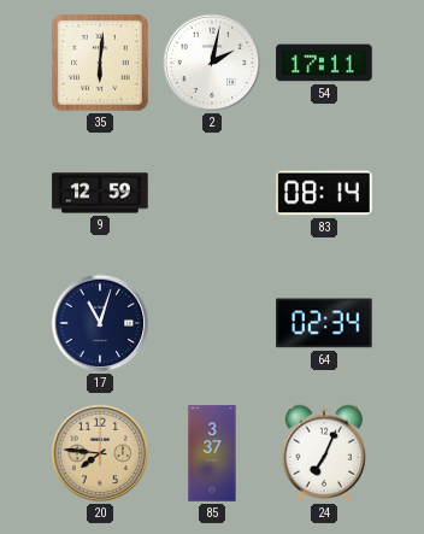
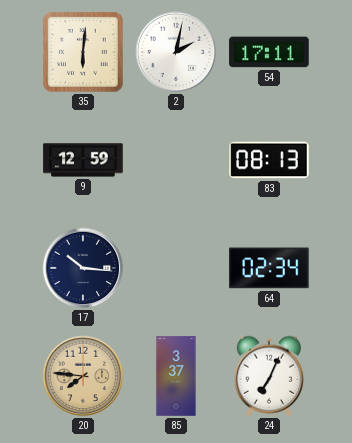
83: 08:14 -> 08:13
17: 11:03 -> 10:16
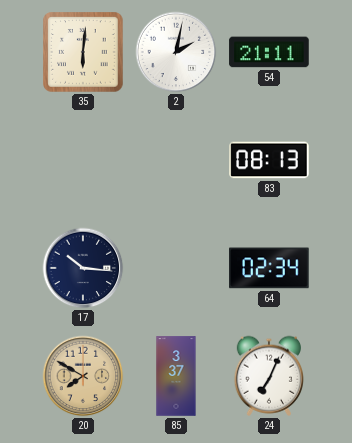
54: 17:11 -> 21:11
9: 12:59 -> none
20: 7:46 -> 7:50
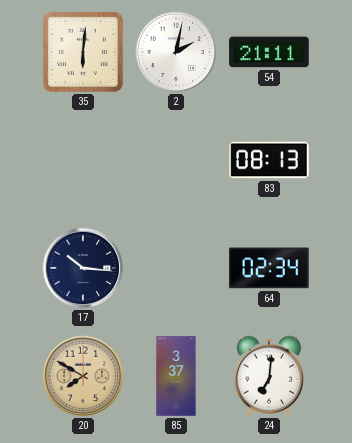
24: 7:04 -> 7:01
